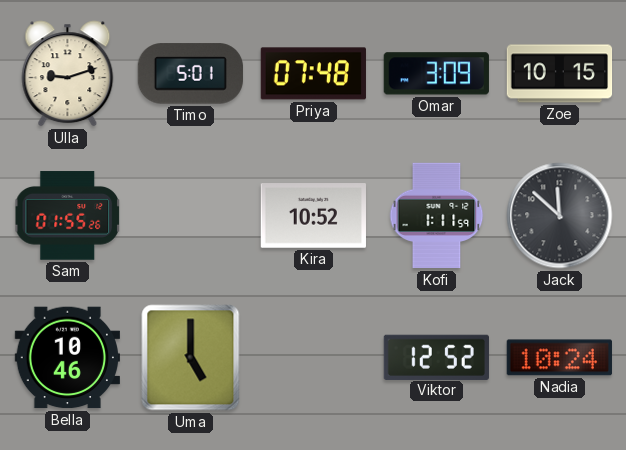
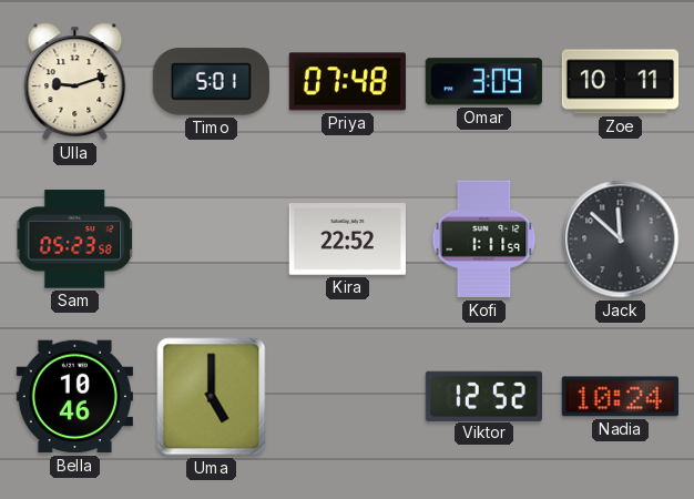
Zoe: 10:15 -> 10:11
Sam: 01:55 -> 05:23
Kira: 10:52 -> 22:52
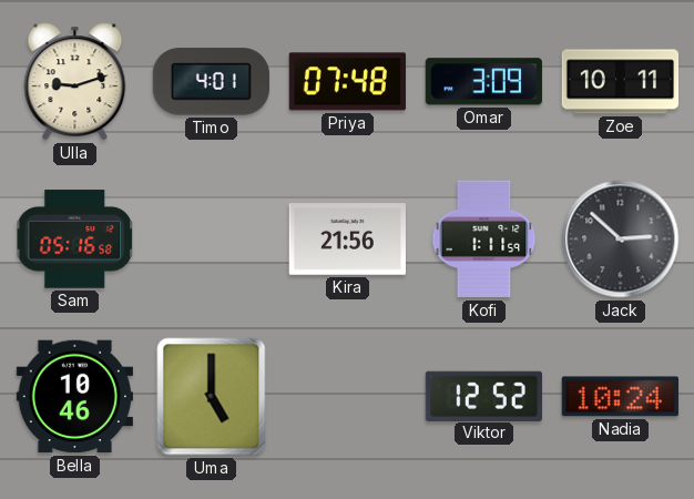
Timo: 5:01 -> 4:01
Sam: 05:23 -> 05:16
Kira: 22:52 -> 21:56
Jack: 11:52 -> 2:52
